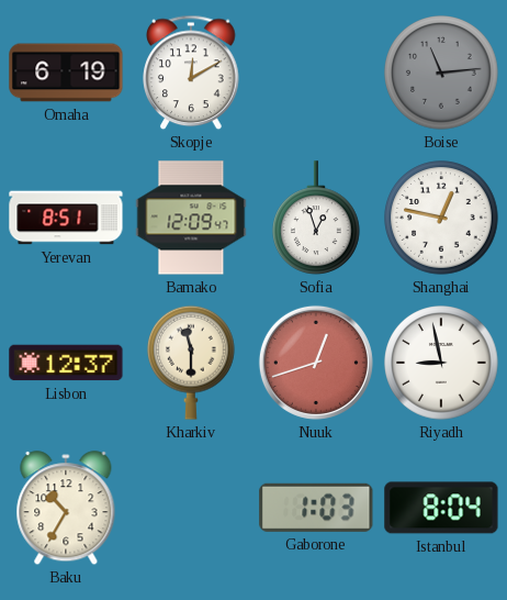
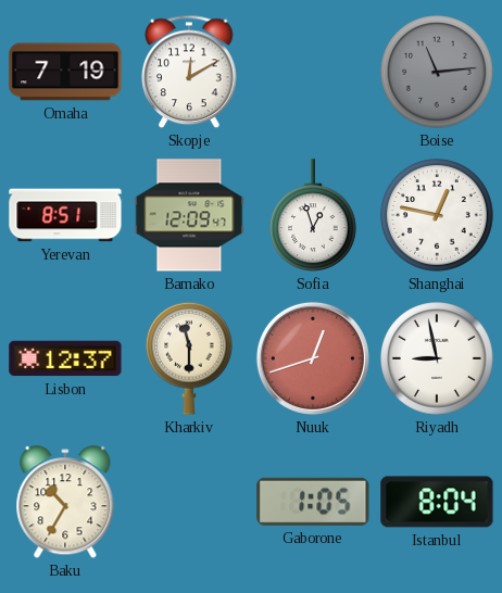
Omaha: 6:19 -> 7:19
Gaborone: 1:03 -> 1:05
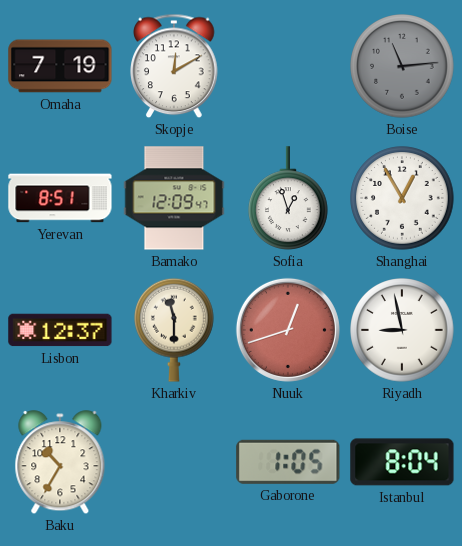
Shanghai: 12:47 -> 12:55
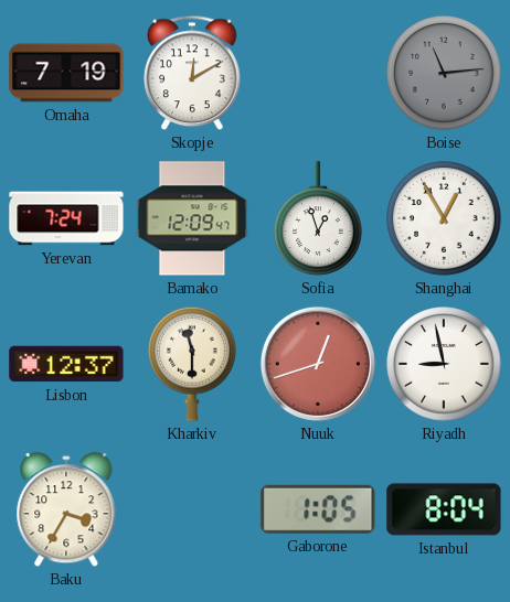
Yerevan: 8:51 -> 7:24
Baku: 10:35 -> 3:35
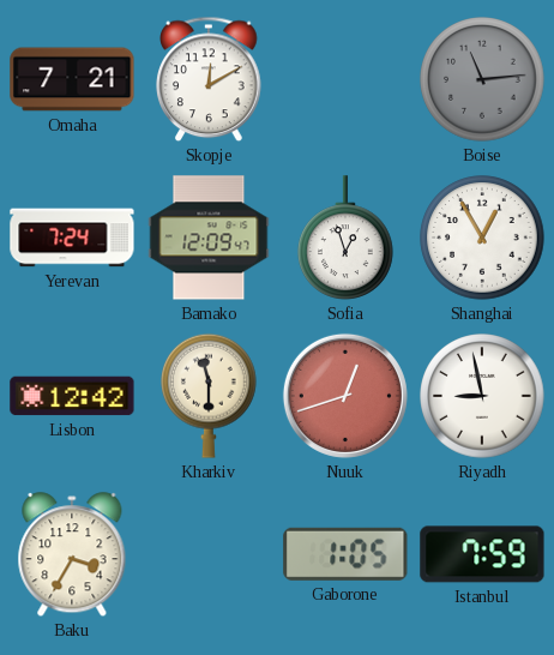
Omaha: 7:19 -> 7:21
Lisbon: 12:37 -> 12:42
Istanbul: 8:04 -> 7:59
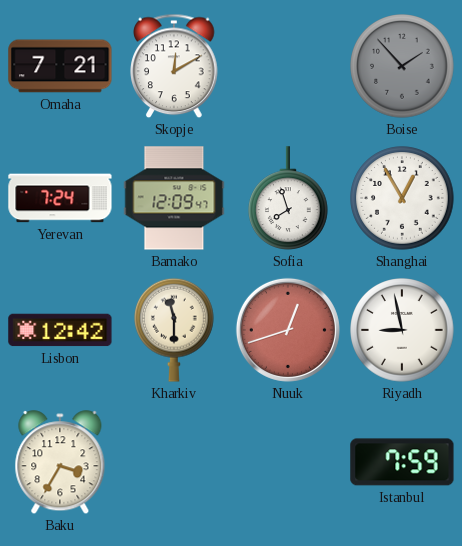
Boise: 11:14 -> 1:53
Sofia: 12:57 -> 7:57
Gaborone: 1:05 -> none
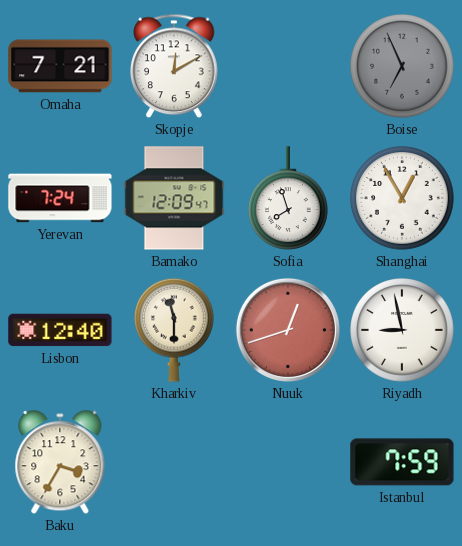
Boise: 1:53 -> 6:56
Lisbon: 12:42 -> 12:40
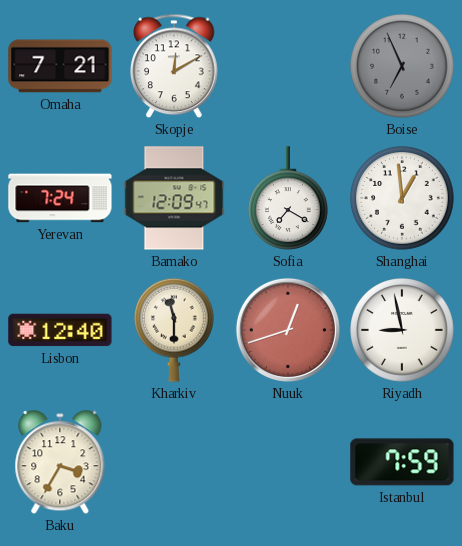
Sofia: 7:57 -> 7:20
Shanghai: 12:55 -> 12:59
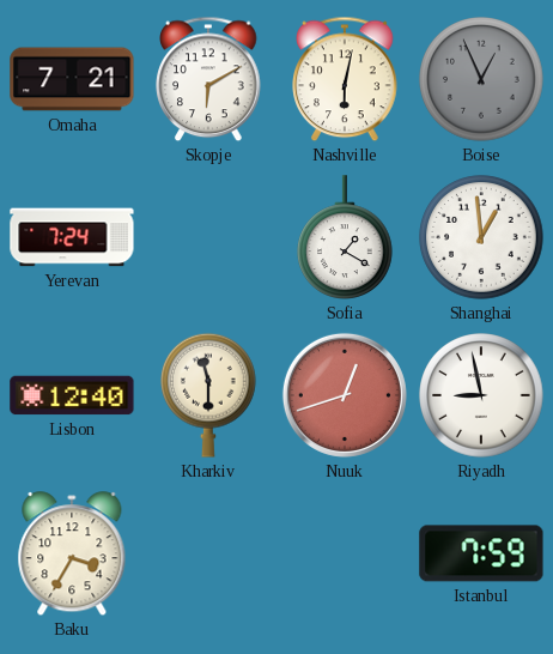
Skopje: 12:10 -> 6:10
Nashville: none -> 6:02
Boise: 6:56 -> 12:56
Bamako: 12:09 -> none
Sofia: 7:20 -> 1:20
